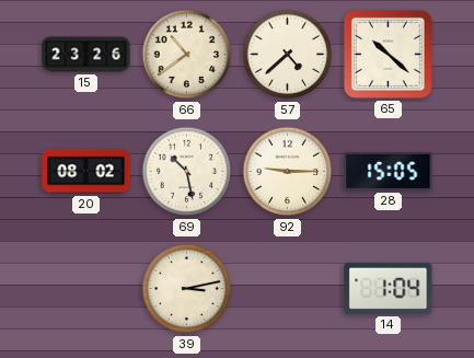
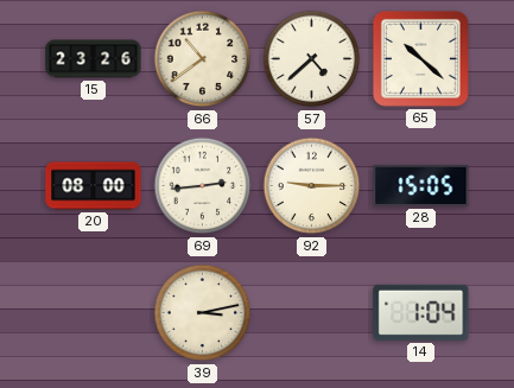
20: 08:02 -> 08:00
69: 10:28 -> 2:44
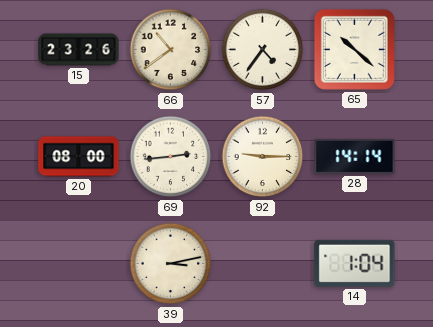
57: 4:38 -> 4:36
28: 15:05 -> 14:14
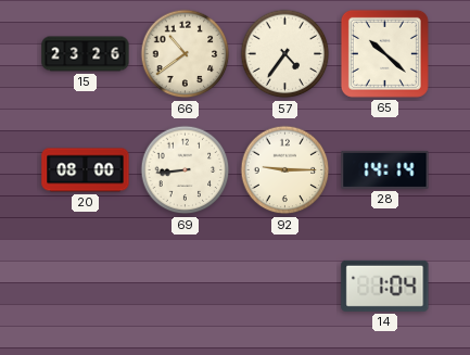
69: 2:44 -> 8:44
39: 3:13 -> none
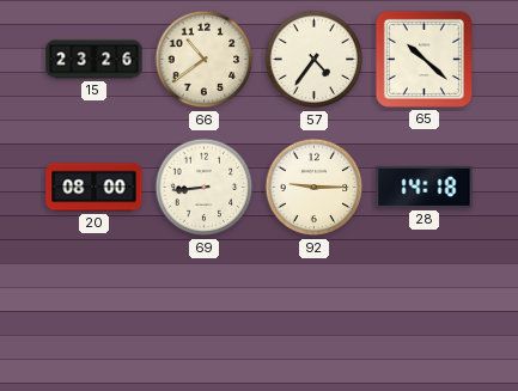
28: 14:14 -> 14:18
14: 1:04 -> none
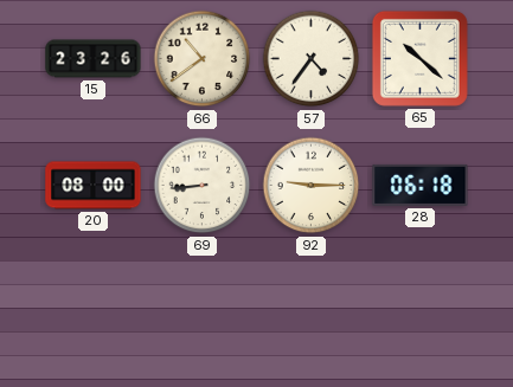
28: 14:18 -> 06:18
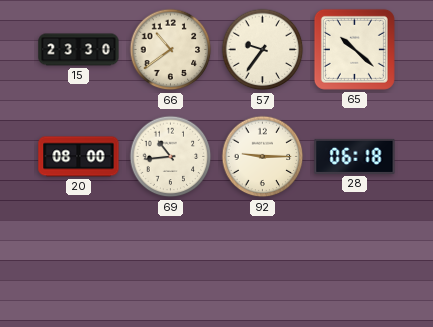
15: 23:26 -> 23:30
57: 4:36 -> 9:36
69: 8:44 -> 10:44
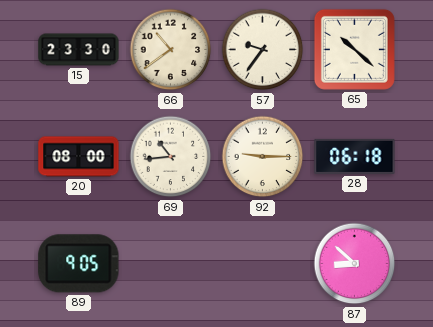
89: none -> 9:05
87: none -> 8:52
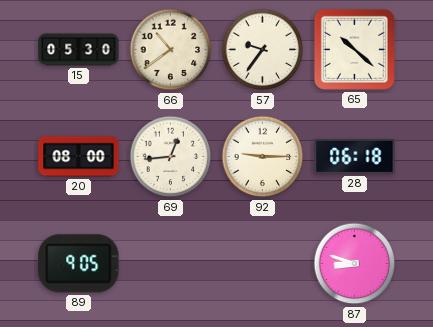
15: 23:30 -> 05:30
69: 10:44 -> 12:44
87: 8:52 -> 8:48
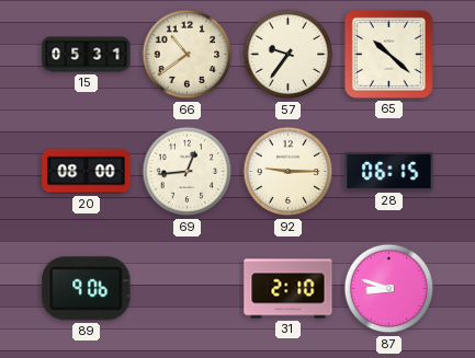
15: 05:30 -> 05:31
28: 06:18 -> 06:15
89: 9:05 -> 9:06
31: none -> 2:10
